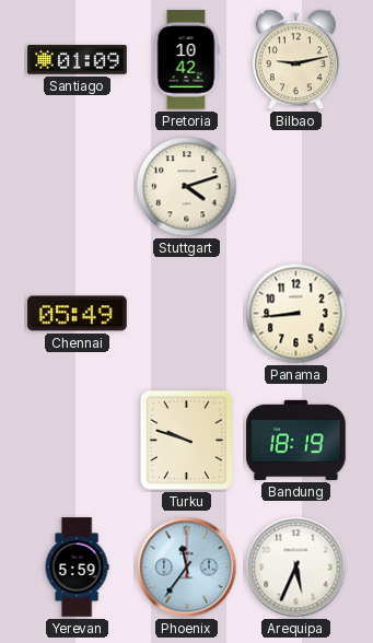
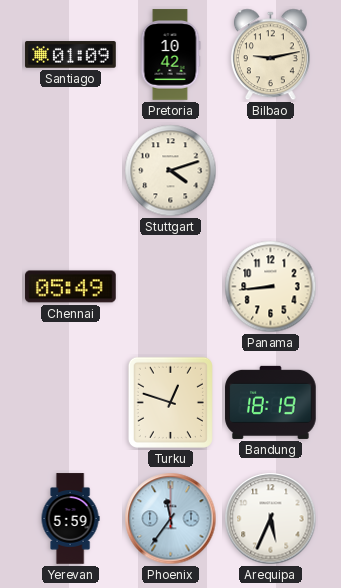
Turku: 9:48 -> 12:48
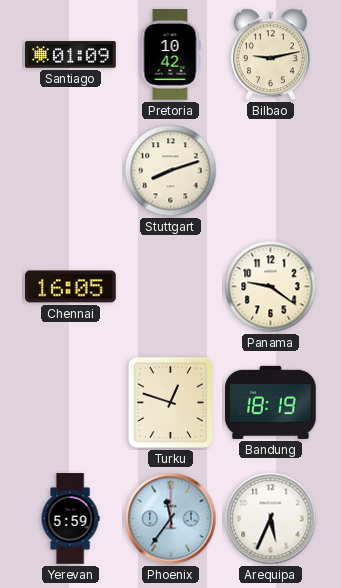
Stuttgart: 4:12 -> 8:12
Chennai: 05:49 -> 16:05
Panama: 8:44 -> 9:21
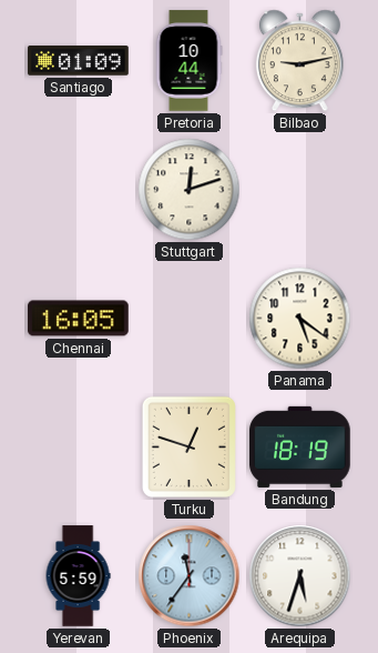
Pretoria: 10:42 -> 10:44
Stuttgart: 8:12 -> 12:12
Panama: 9:21 -> 5:21
Arequipa: 5:34 -> 5:33
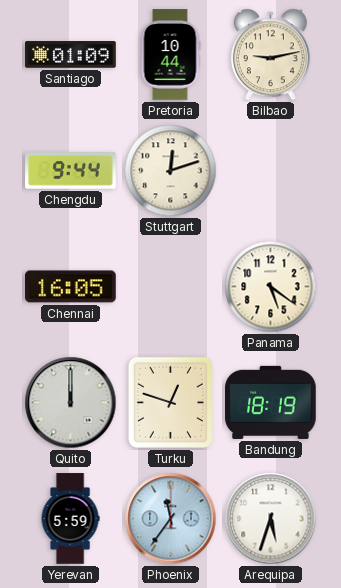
Chengdu: none -> 9:44
Quito: none -> 12:00
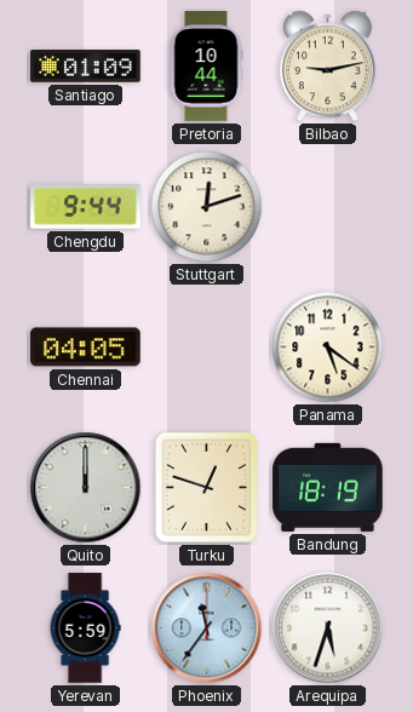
Chennai: 16:05 -> 04:05
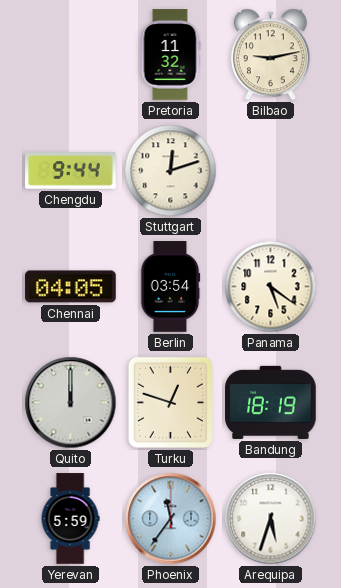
Santiago: 01:09 -> none
Pretoria: 10:44 -> 11:32
Berlin: none -> 03:54
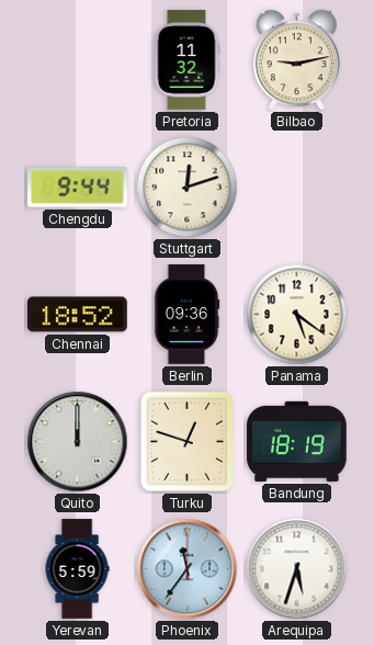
Chennai: 04:05 -> 18:52
Berlin: 03:54 -> 09:36
